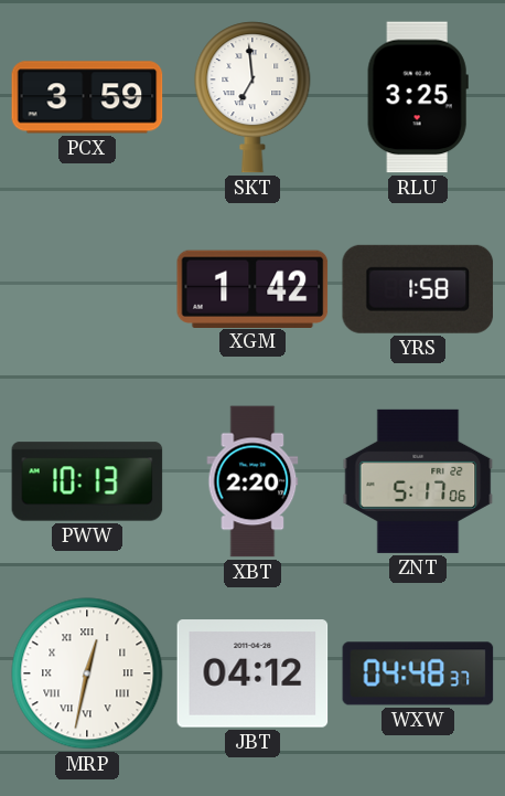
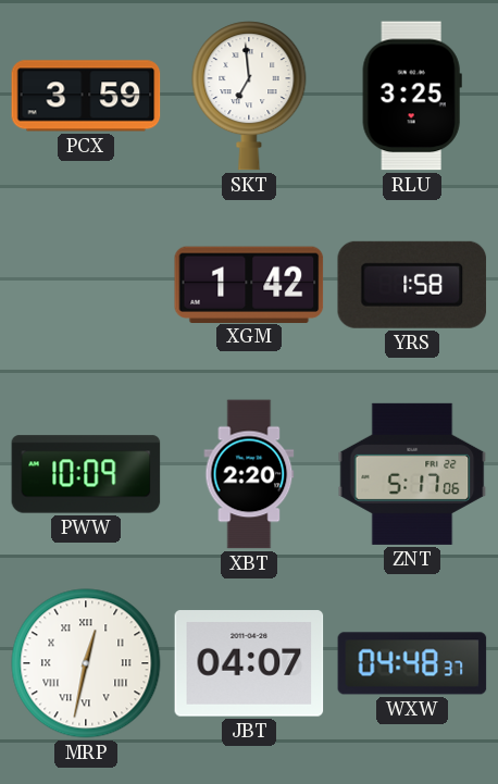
PWW: 10:13 -> 10:09
JBT: 04:12 -> 04:07
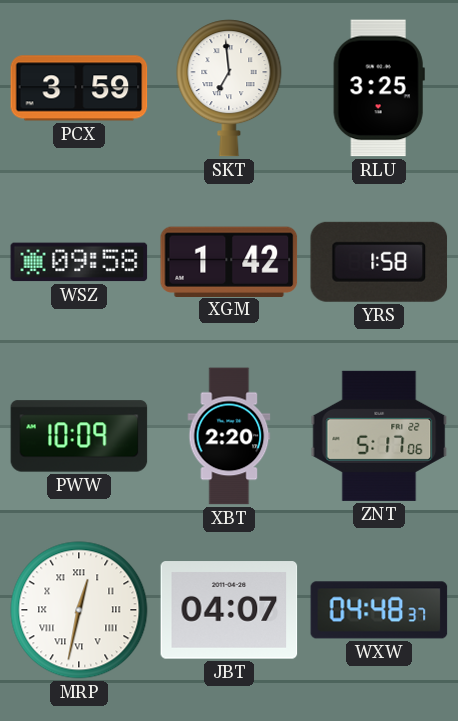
WSZ: none -> 09:58
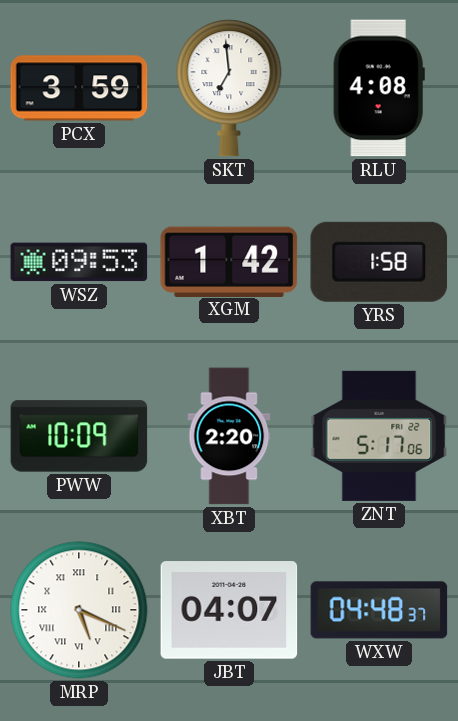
RLU: 3:25 -> 4:08
WSZ: 09:58 -> 09:53
MRP: 12:32 -> 5:19
